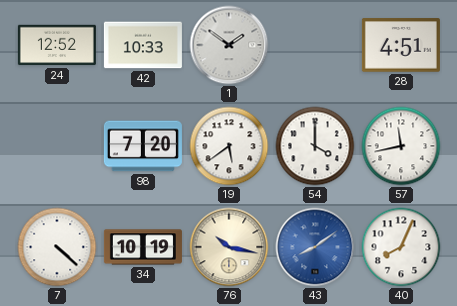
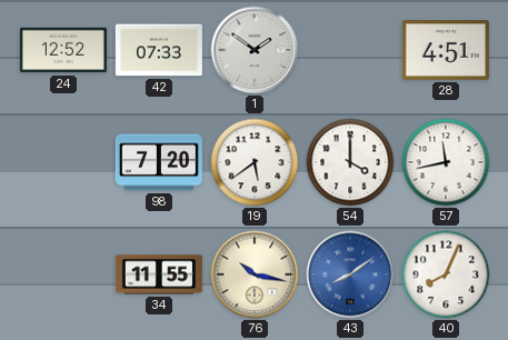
42: 10:33 -> 07:33
7: 4:22 -> none
34: 10:19 -> 11:55
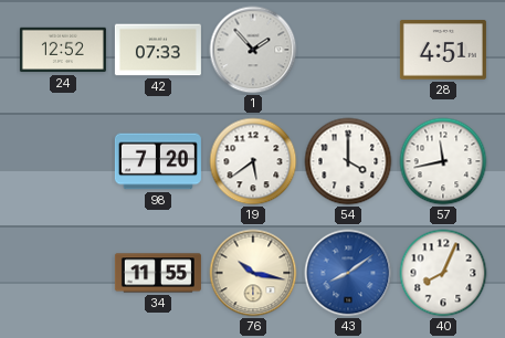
1: 1:51 -> 1:53
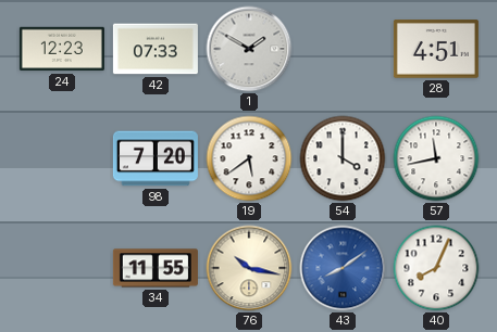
24: 12:52 -> 12:23
1: 1:53 -> 1:50
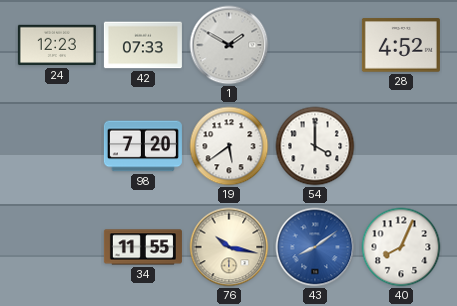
28: 4:51 -> 4:52
57: 11:43 -> none
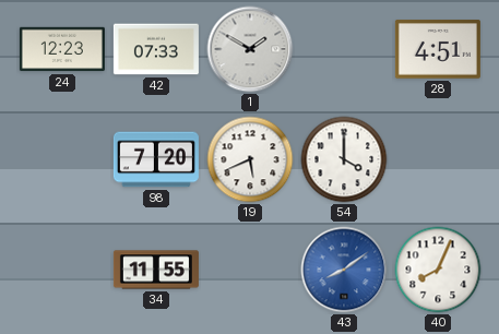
28: 4:52 -> 4:51
19: 5:39 -> 5:41
76: 10:17 -> none
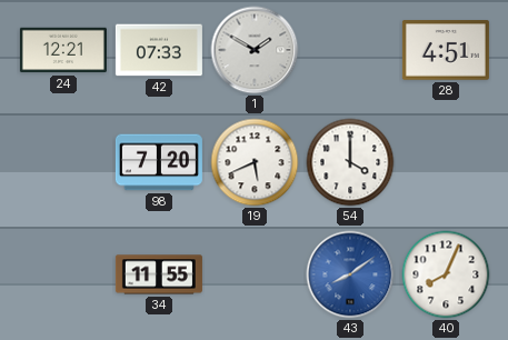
24: 12:23 -> 12:21
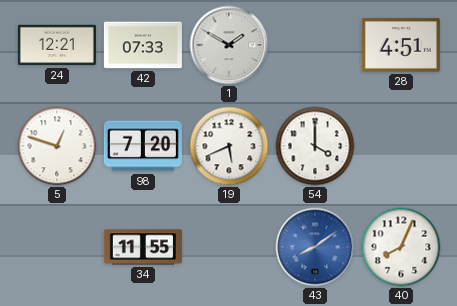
5: none -> 12:48
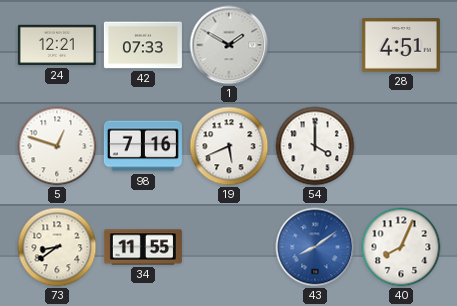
98: 7:20 -> 7:16
73: none -> 8:39
